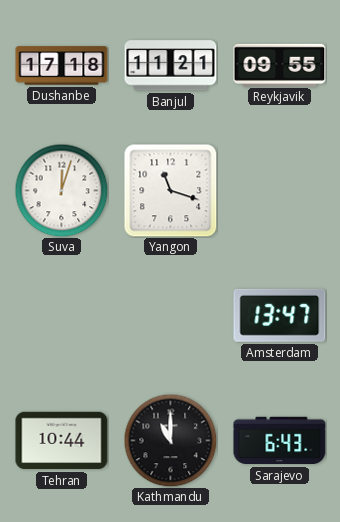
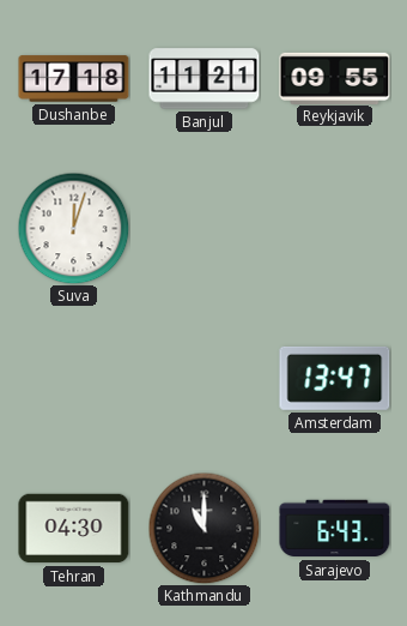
Yangon: 11:18 -> none
Tehran: 10:44 -> 04:30
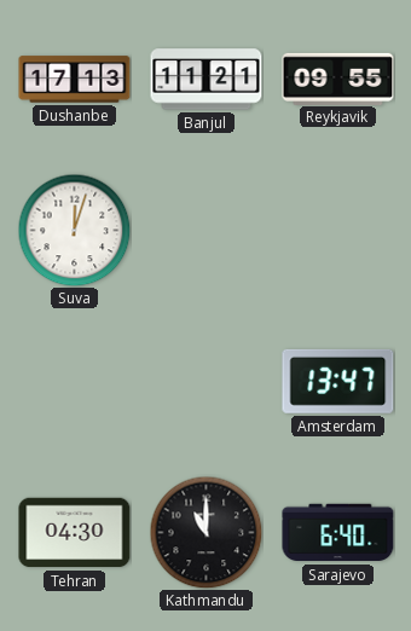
Dushanbe: 17:18 -> 17:13
Sarajevo: 6:43 -> 6:40
